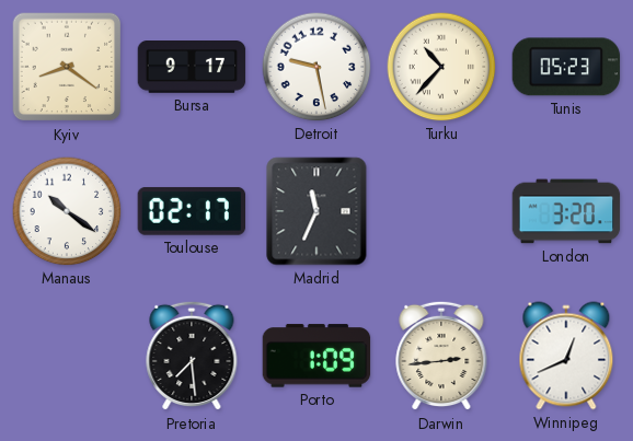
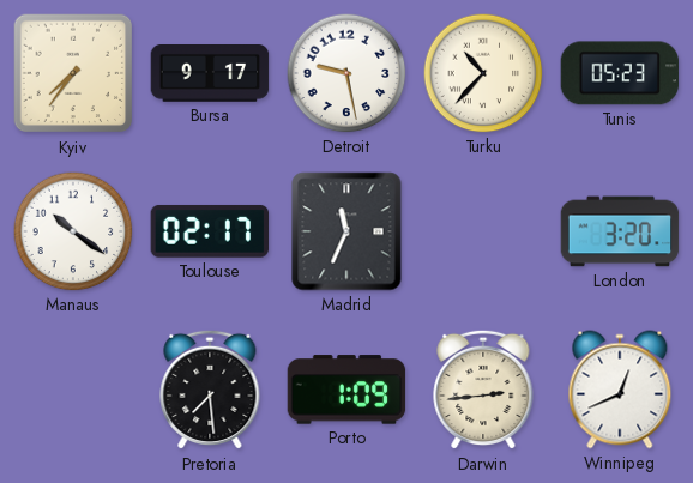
Kyiv: 8:21 -> 7:36
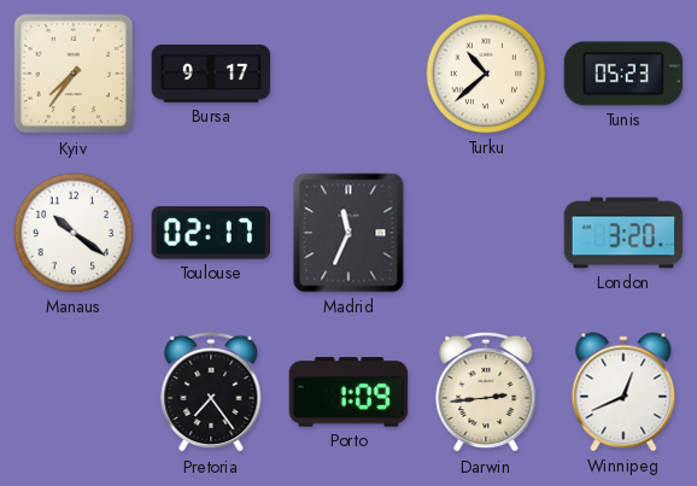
Detroit: 9:28 -> none
Turku: 10:37 -> 10:38
Pretoria: 7:29 -> 7:24
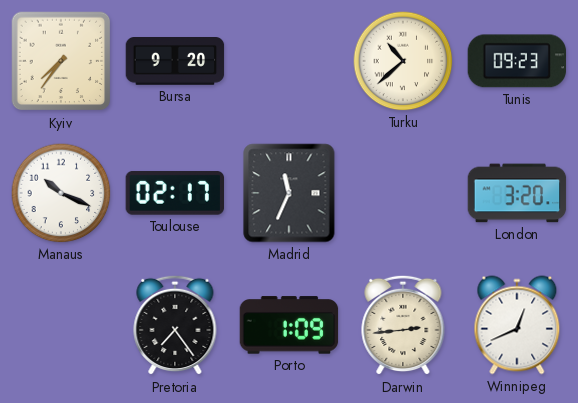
Bursa: 9:17 -> 9:20
Tunis: 05:23 -> 09:23
Manaus: 10:21 -> 10:19
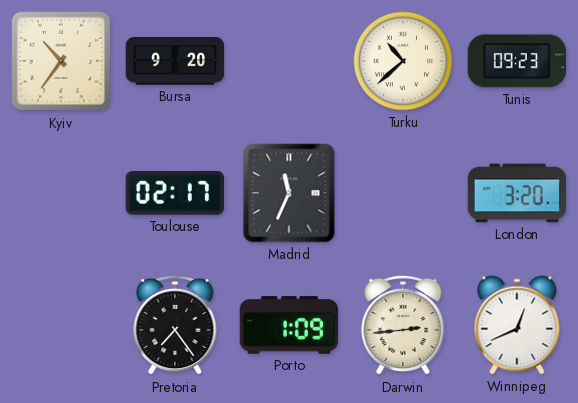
Kyiv: 7:36 -> 10:36
Manaus: 10:19 -> none
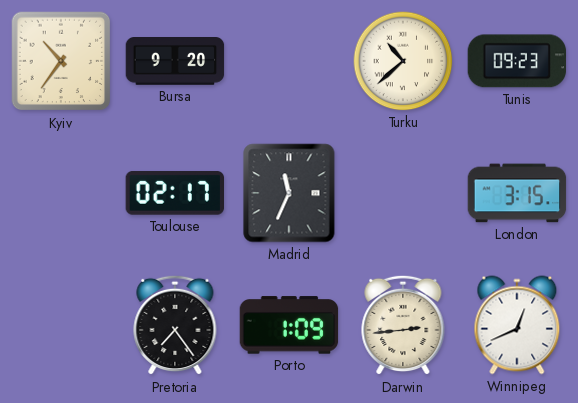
London: 3:20 -> 3:15
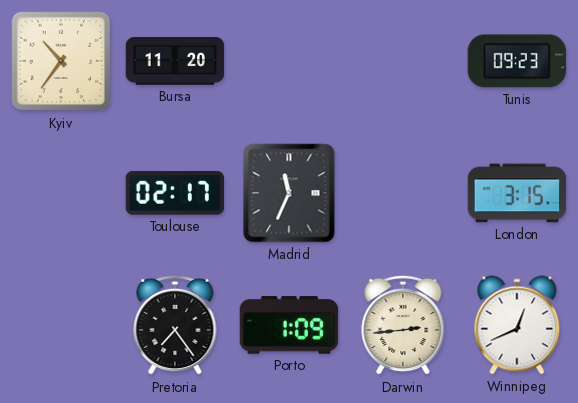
Bursa: 9:20 -> 11:20
Turku: 10:38 -> none
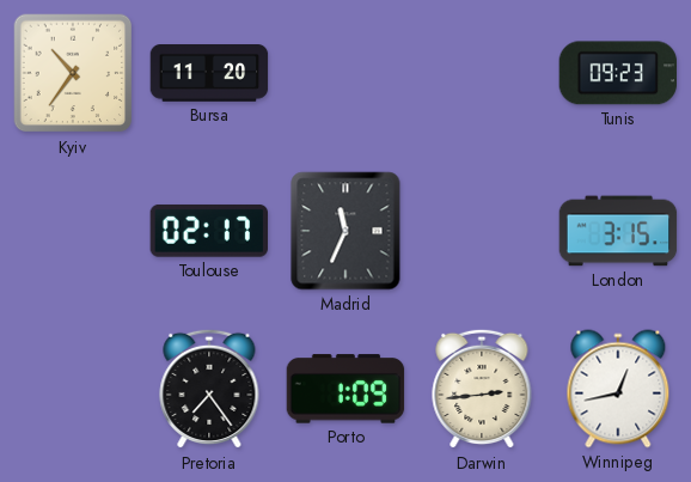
Winnipeg: 12:41 -> 12:43
